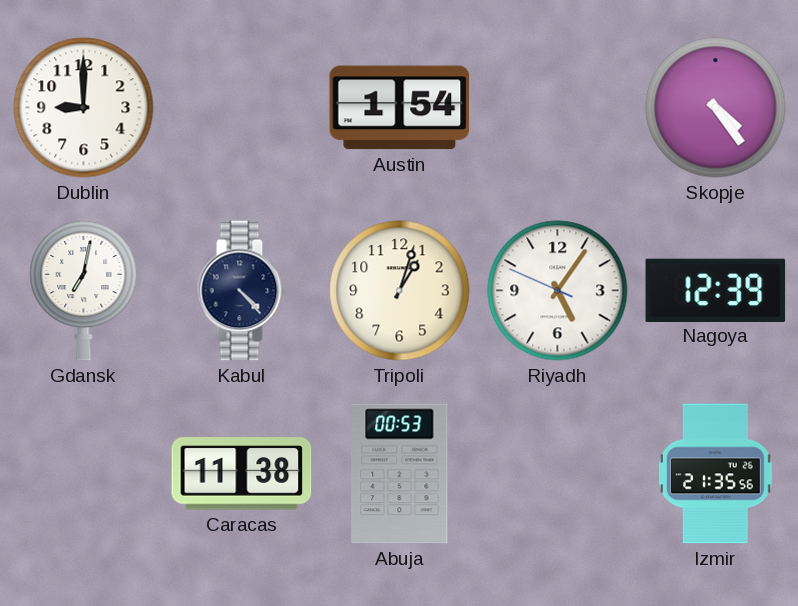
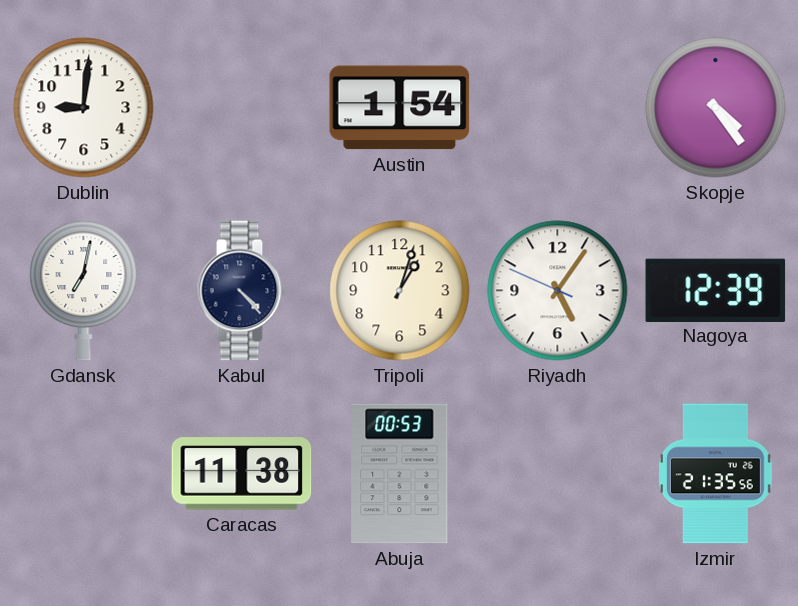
Dublin: 9:00 -> 9:01
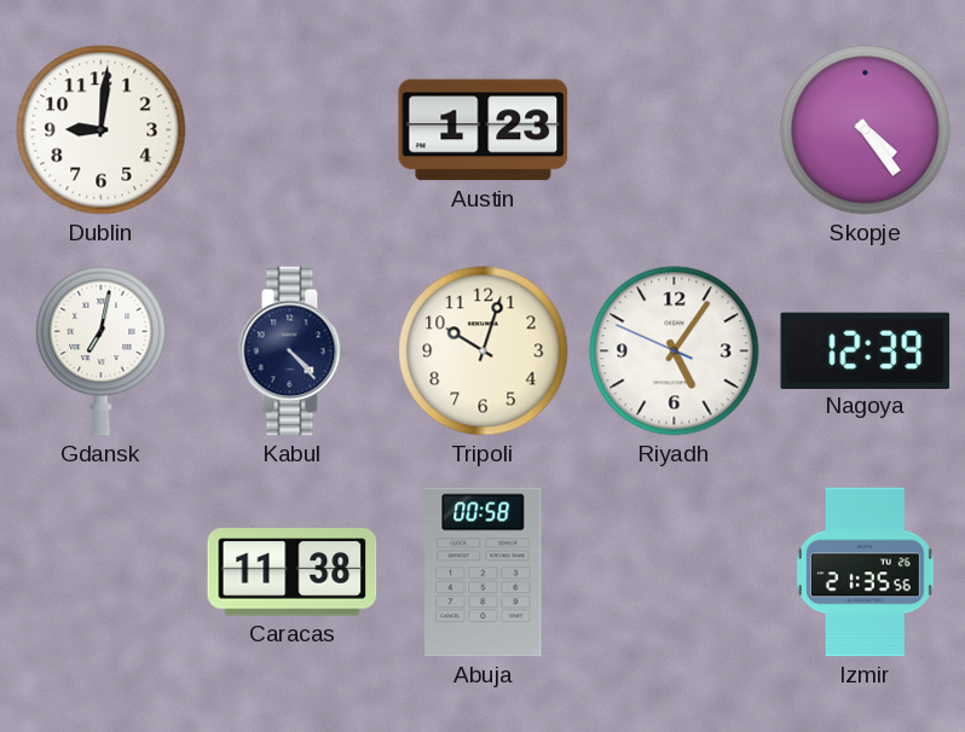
Austin: 1:54 -> 1:23
Tripoli: 1:03 -> 10:03
Abuja: 00:53 -> 00:58
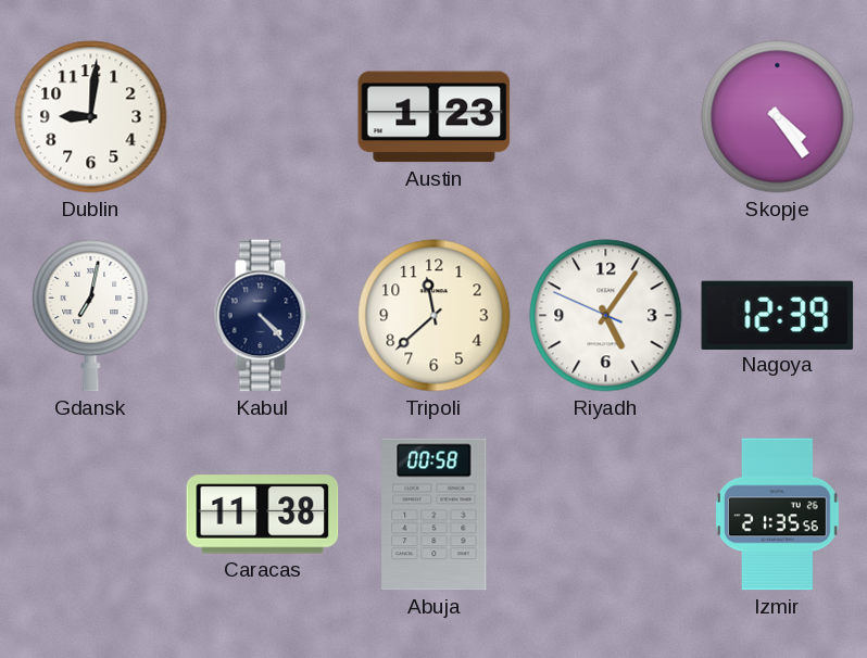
Tripoli: 10:03 -> 11:38
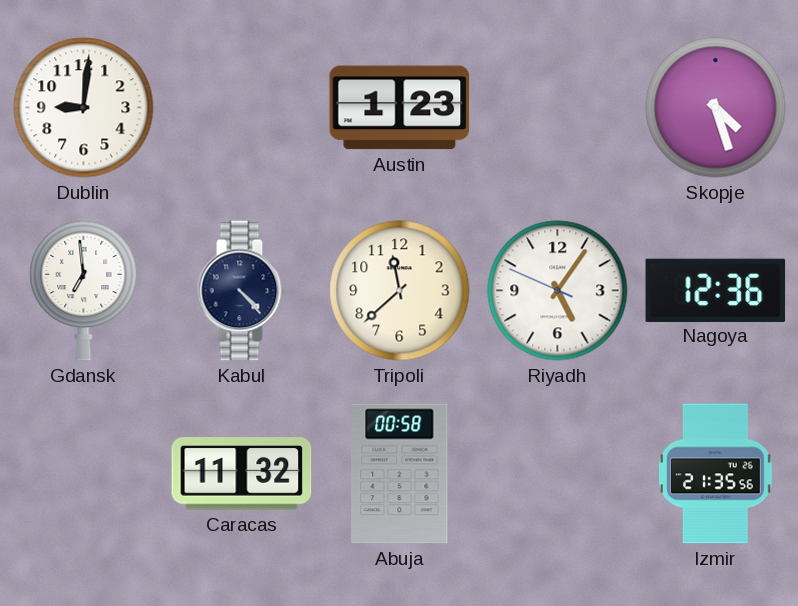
Skopje: 4:24 -> 4:27
Gdansk: 7:02 -> 6:59
Nagoya: 12:39 -> 12:36
Caracas: 11:38 -> 11:32
